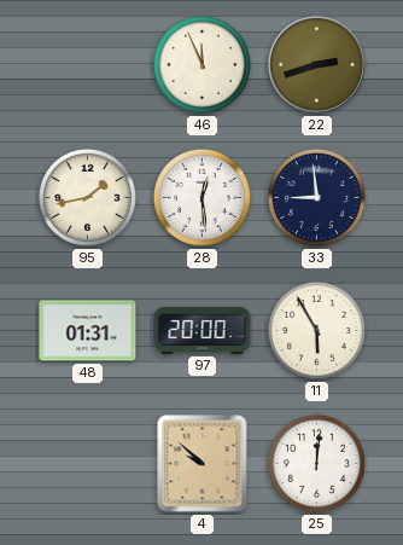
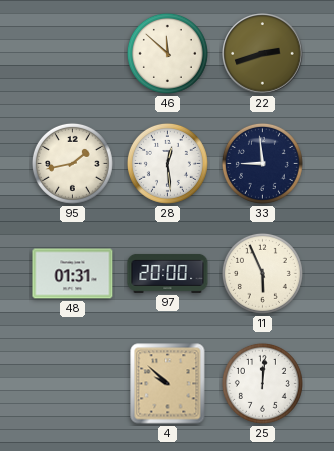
46: 11:56 -> 11:52
11: 5:55 -> 5:56
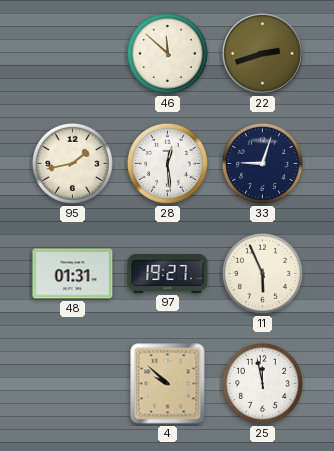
33: 8:59 -> 9:03
97: 20:00 -> 19:27
25: 12:01 -> 11:58
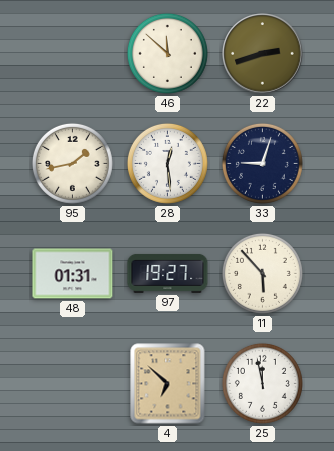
11: 5:56 -> 5:53
4: 9:52 -> 6:52
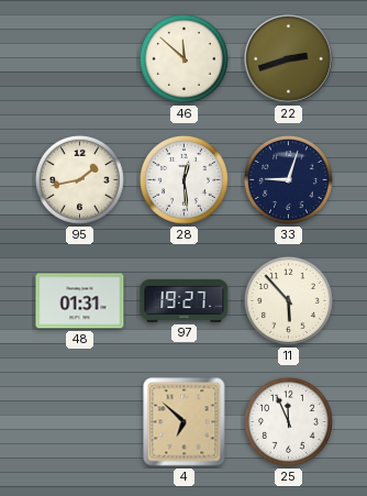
25: 11:58 -> 11:56
